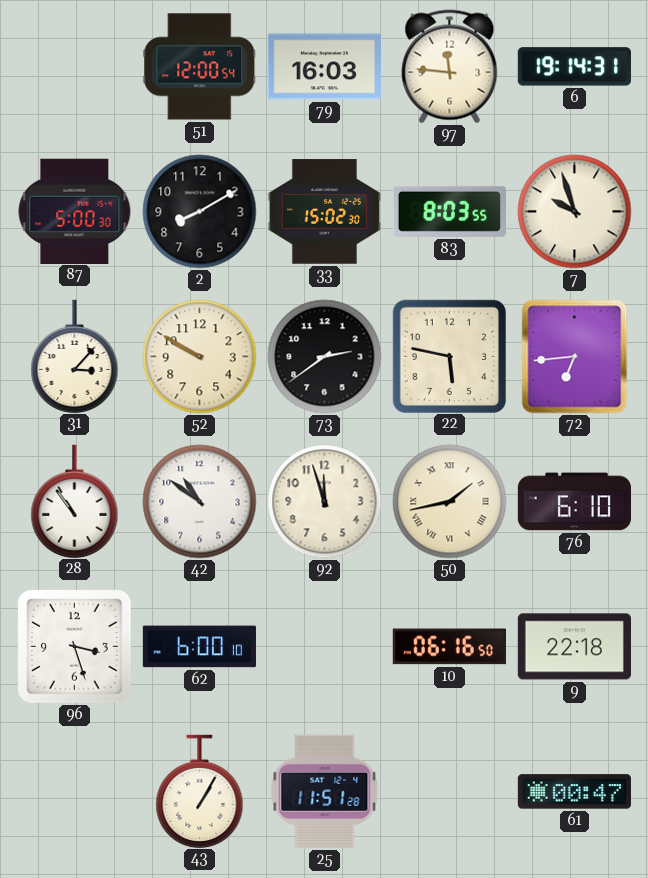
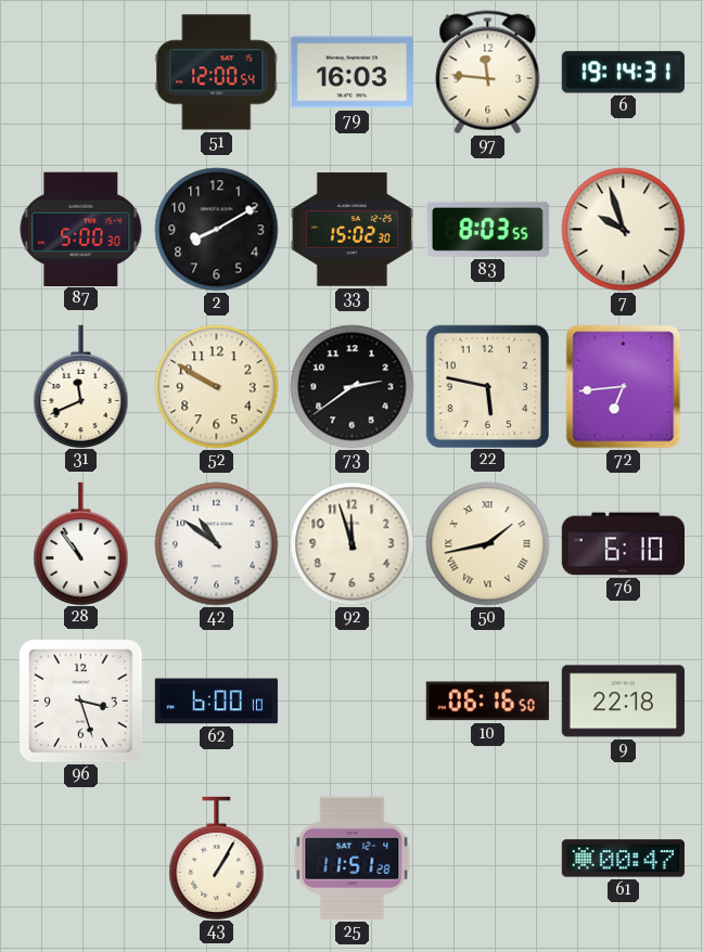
31: 3:07 -> 11:41
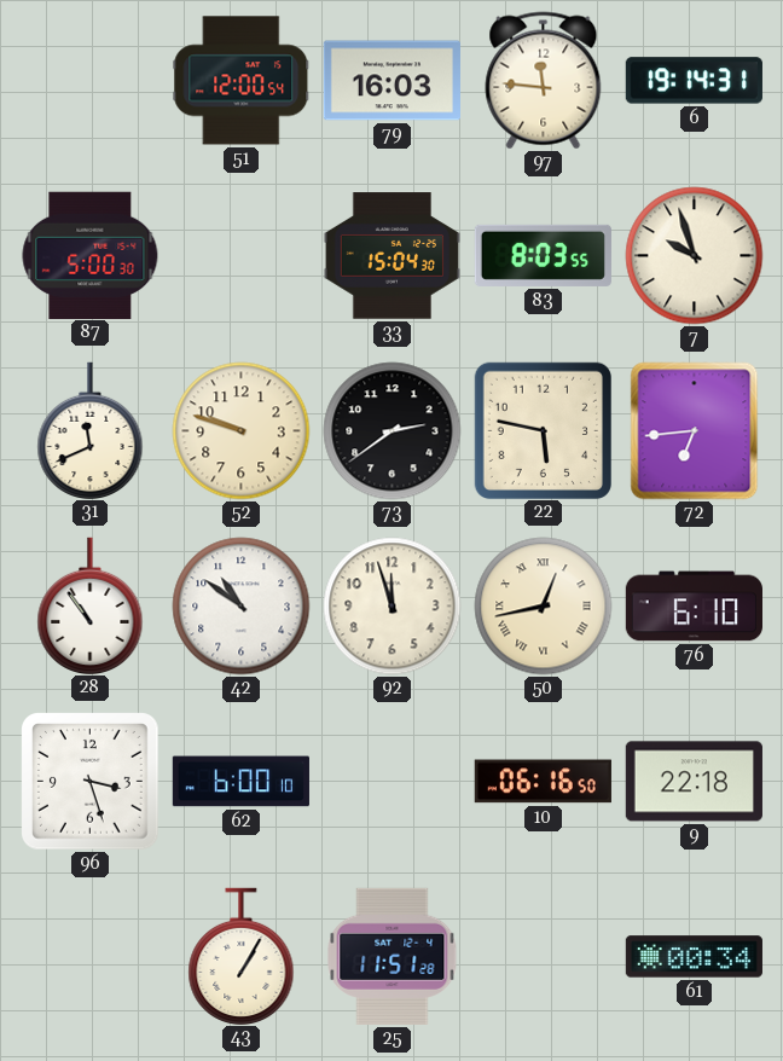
2: 8:10 -> none
33: 15:02 -> 15:04
52: 9:50 -> 9:48
50: 1:43 -> 12:43
61: 00:47 -> 00:34
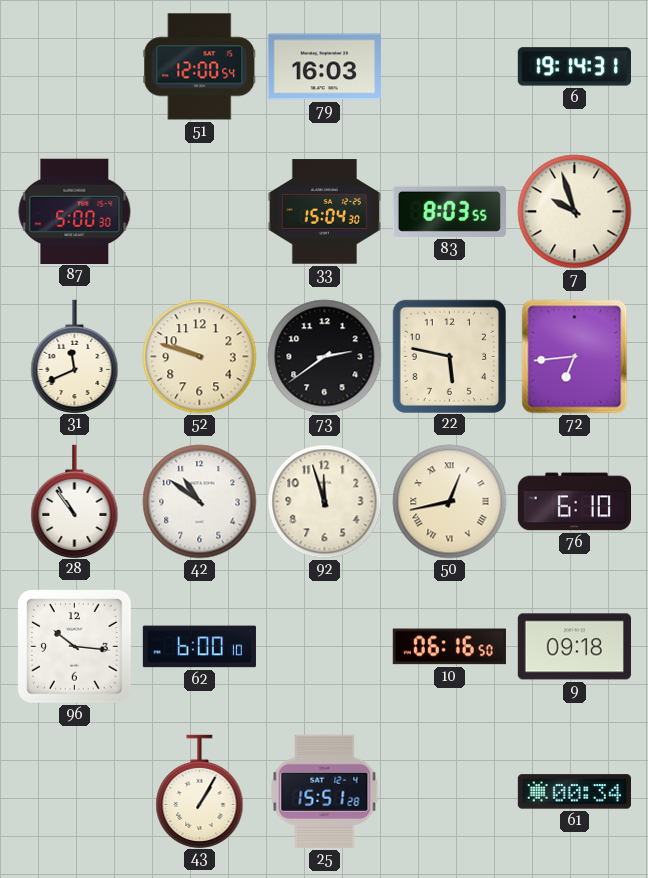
97: 11:46 -> none
96: 3:27 -> 10:16
9: 22:18 -> 09:18
25: 11:51 -> 15:51
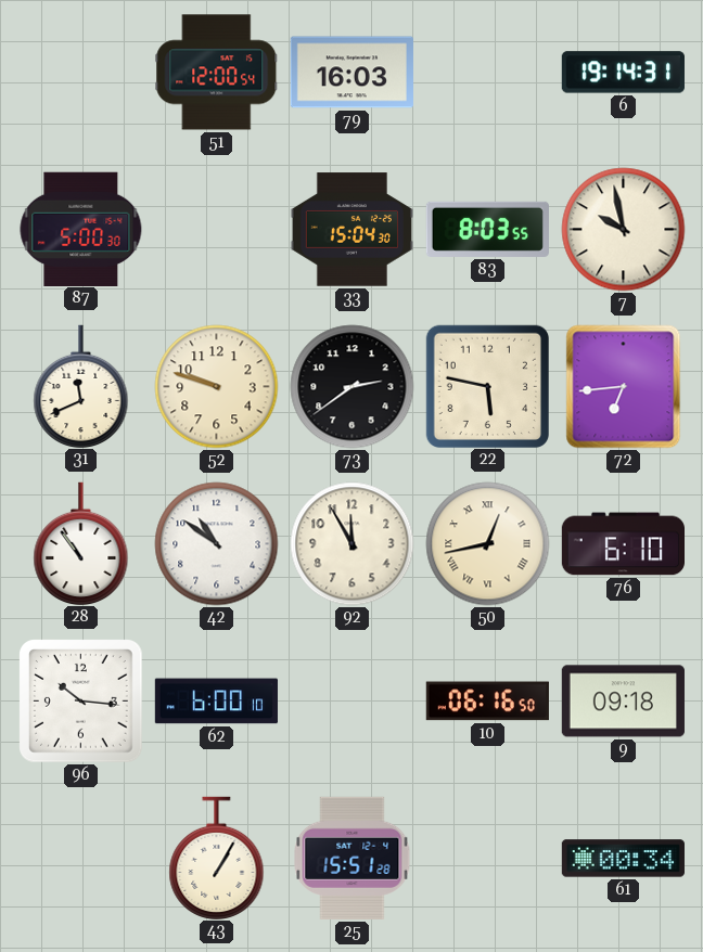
7: 9:57 -> 9:58
92: 11:57 -> 11:55
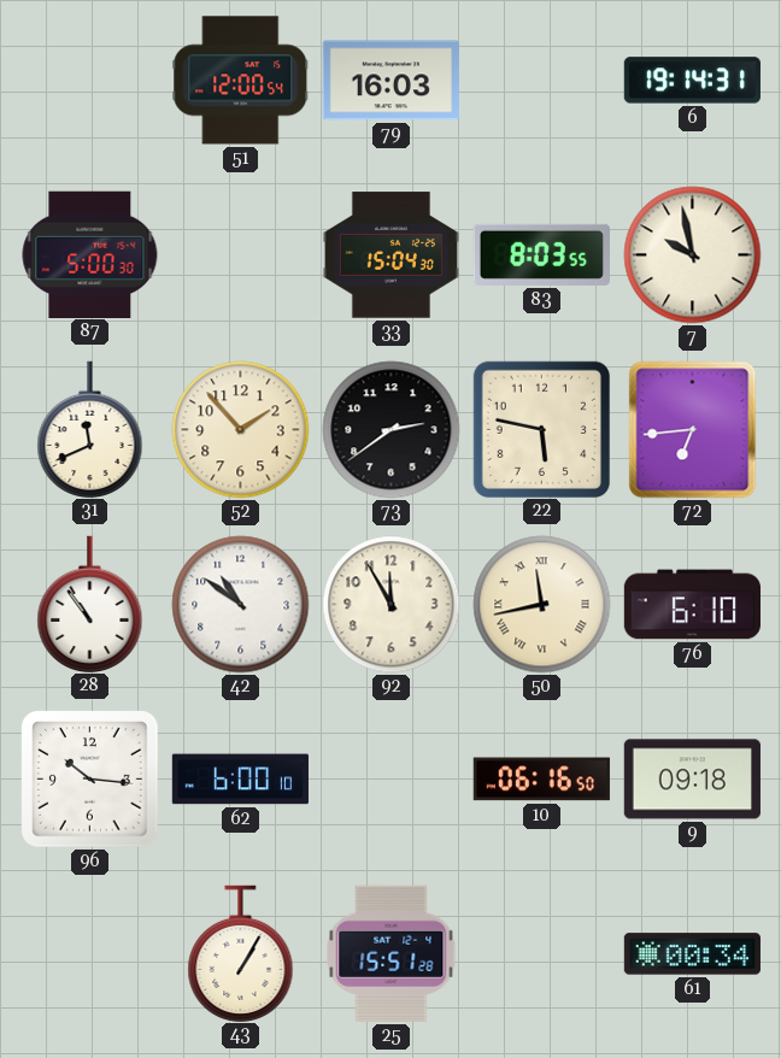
52: 9:48 -> 1:53
50: 12:43 -> 11:43
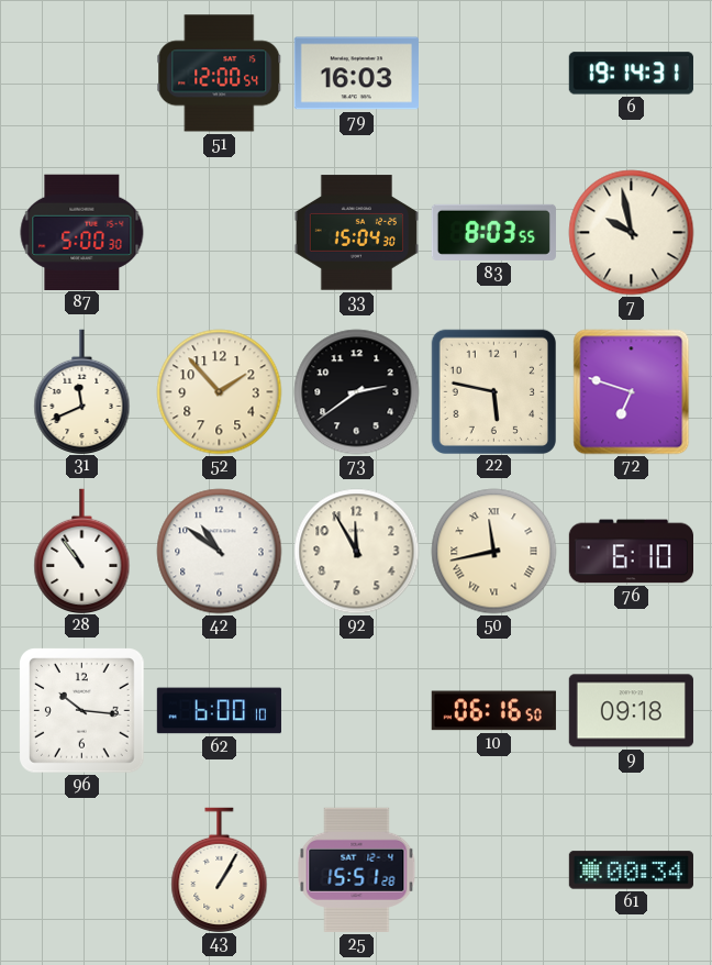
72: 6:44 -> 6:48
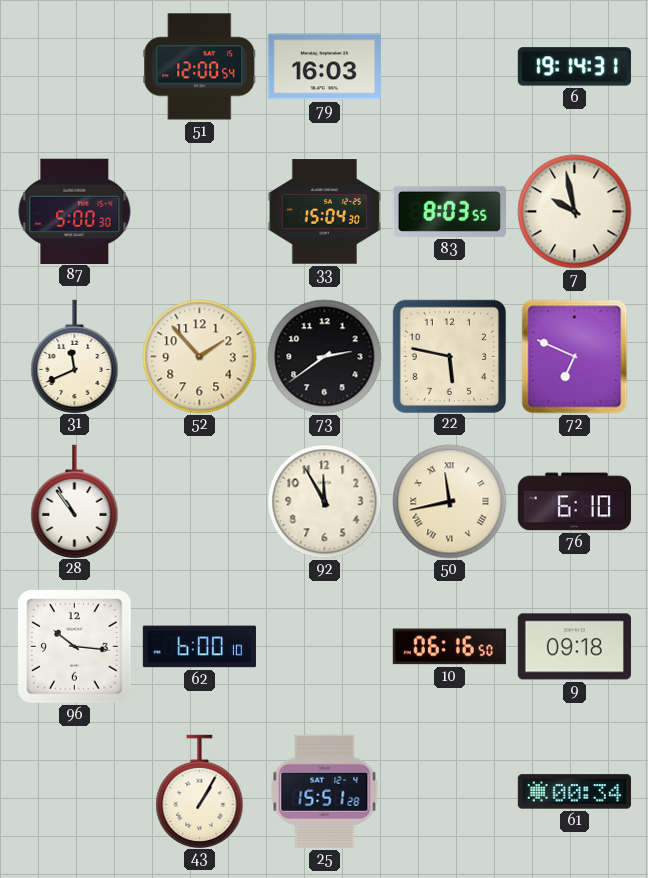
72: 6:48 -> 6:49
42: 10:51 -> none
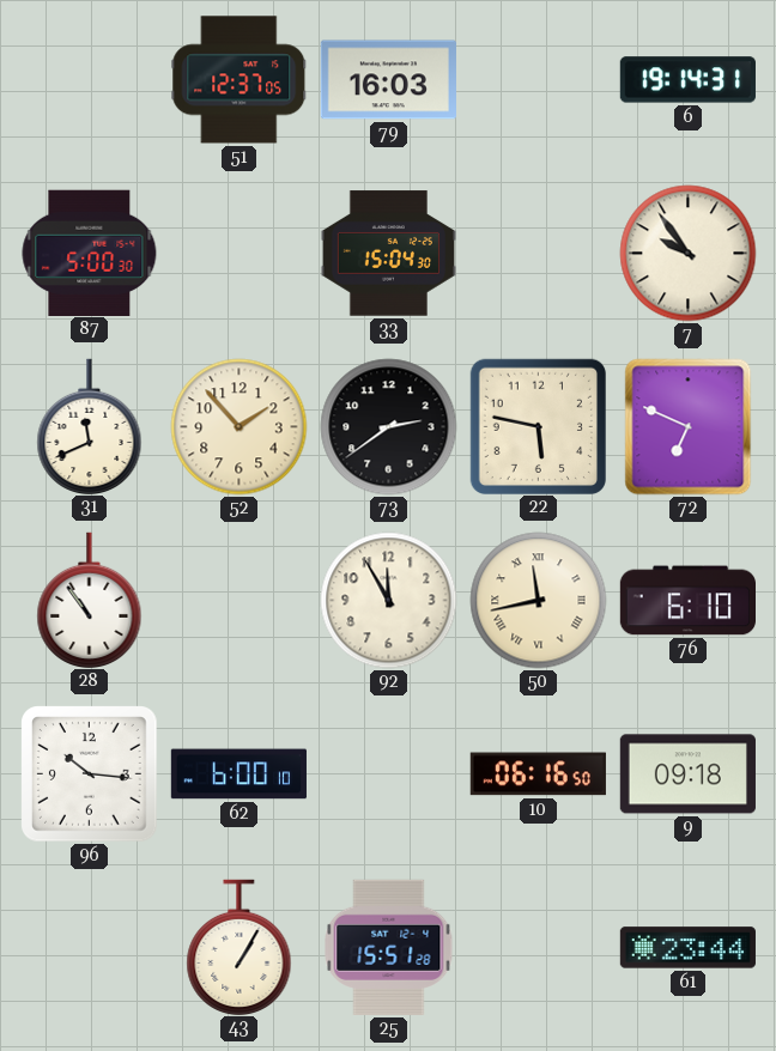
51: 12:00 -> 12:37
83: 8:03 -> none
7: 9:58 -> 9:54
61: 00:34 -> 23:44
